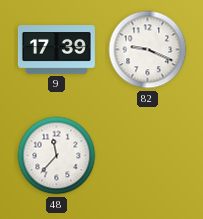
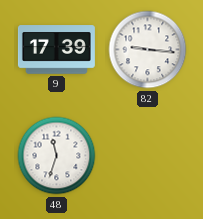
82: 9:19 -> 9:16
48: 11:37 -> 11:33
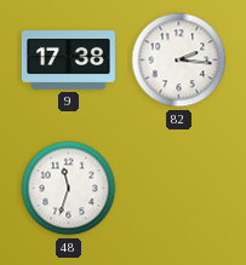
9: 17:39 -> 17:38
82: 9:16 -> 2:16
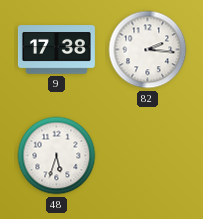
48: 11:33 -> 5:33
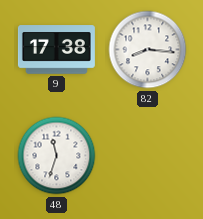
82: 2:16 -> 8:16
48: 5:33 -> 11:33
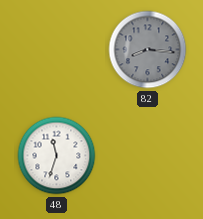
9: 17:38 -> none
82 dial: white -> grey
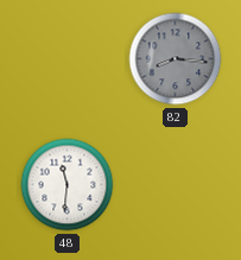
48: 11:33 -> 11:31
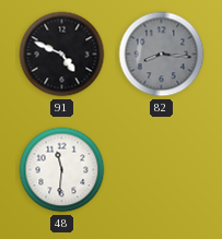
91: none -> 4:49
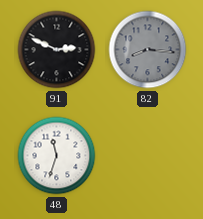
91: 4:49 -> 2:49
48: 11:31 -> 11:33
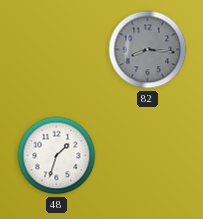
91: 2:49 -> none
48: 11:33 -> 1:33
